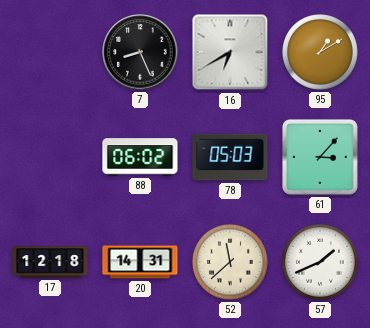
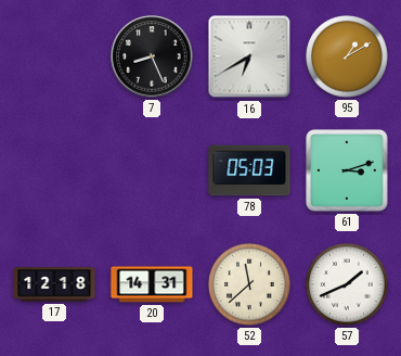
88: 06:02 -> none
61: 3:07 -> 3:12
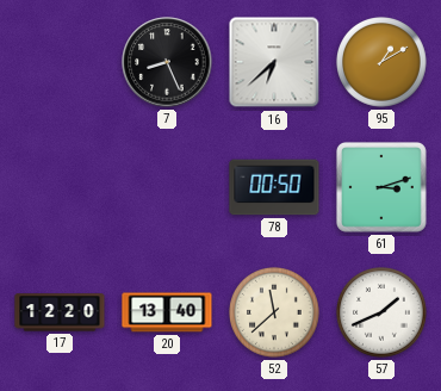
16: 6:40 -> 6:38
78: 05:03 -> 00:50
17: 12:18 -> 12:20
20: 14:31 -> 13:40
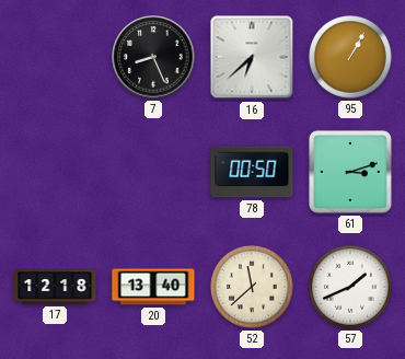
95: 1:10 -> 1:05
17: 12:20 -> 12:18
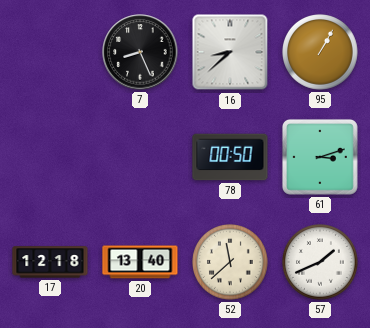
16: 6:38 -> 8:38
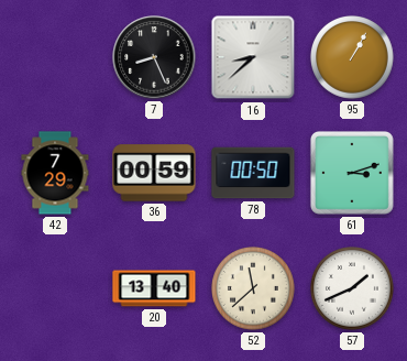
42: none -> 7:29
36: none -> 00:59
17: 12:18 -> none
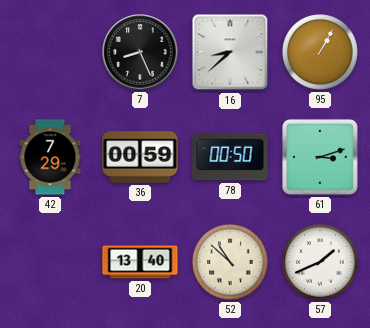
52: 11:38 -> 10:52
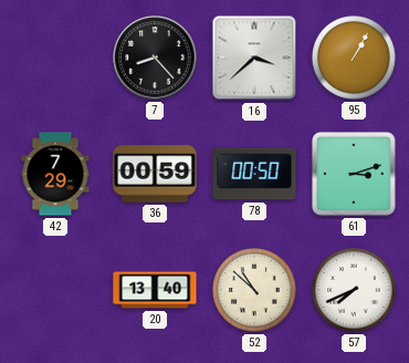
7: 8:26 -> 8:23
16: 8:38 -> 3:38
57: 1:41 -> 7:41
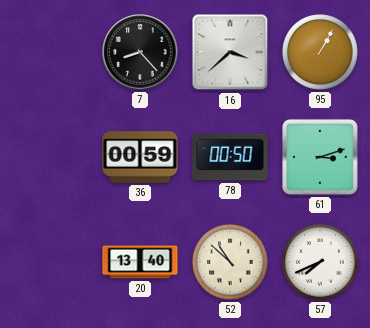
42: 7:29 -> none
